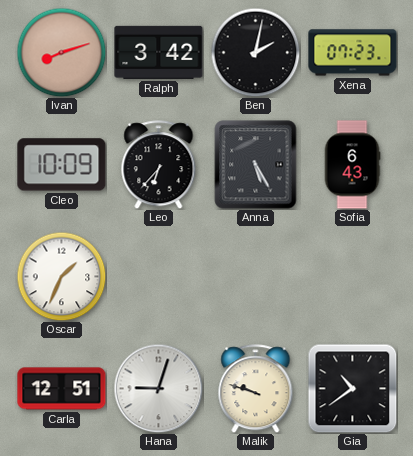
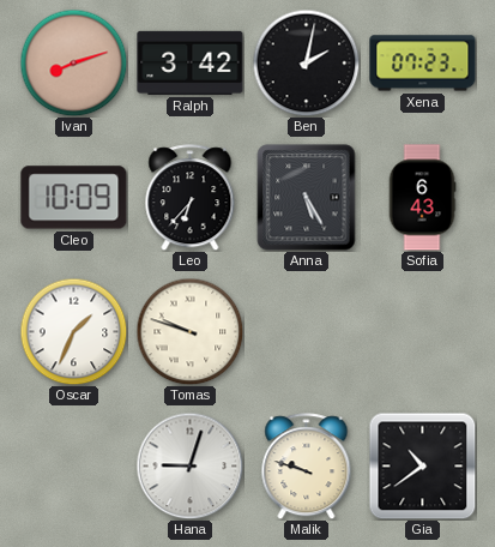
Tomas: none -> 9:48
Carla: 12:51 -> none
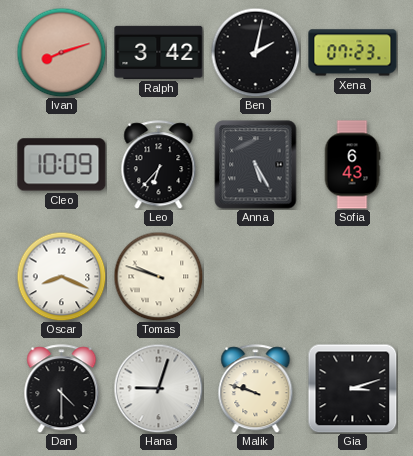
Oscar: 1:34 -> 8:19
Dan: none -> 4:30
Gia: 10:39 -> 3:12
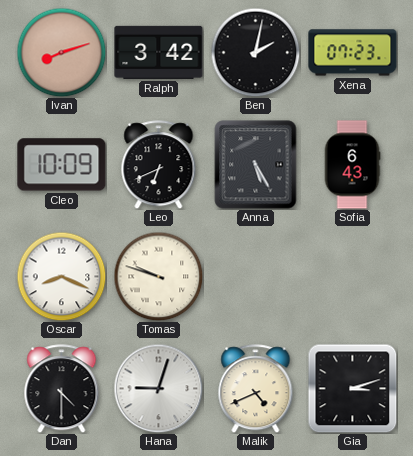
Leo: 6:37 -> 6:41
Malik: 9:48 -> 4:41
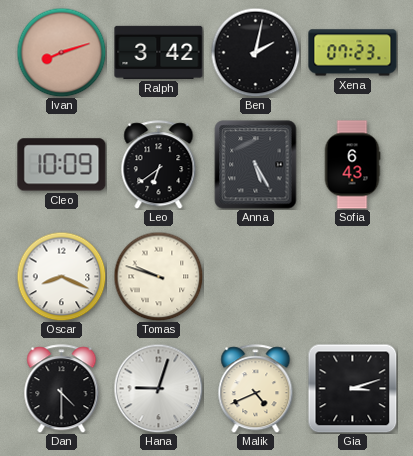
Leo: 6:41 -> 6:39
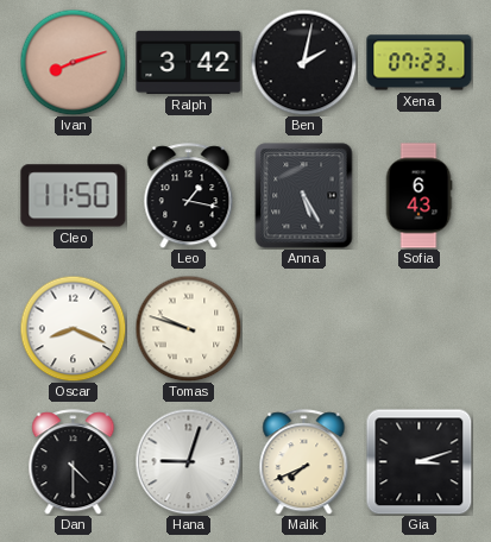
Cleo: 10:09 -> 11:50
Leo: 6:39 -> 1:17
Malik: 4:41 -> 7:41
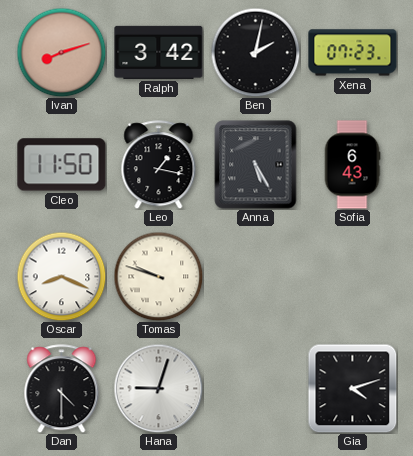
Malik: 7:41 -> none
Gia: 3:12 -> 4:12
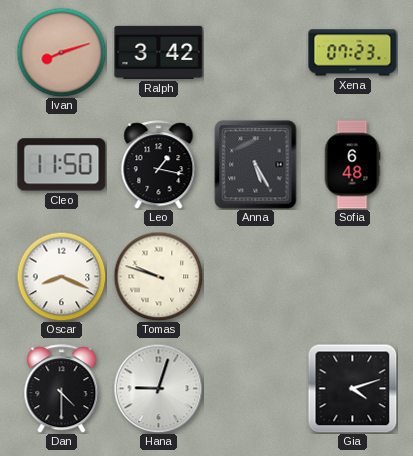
Ben: 2:02 -> none
Sofia: 6:43 -> 6:48
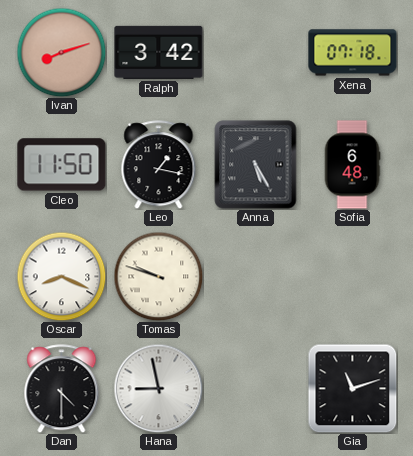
Xena: 07:23 -> 07:18
Hana: 9:03 -> 8:58
Gia: 4:12 -> 11:12
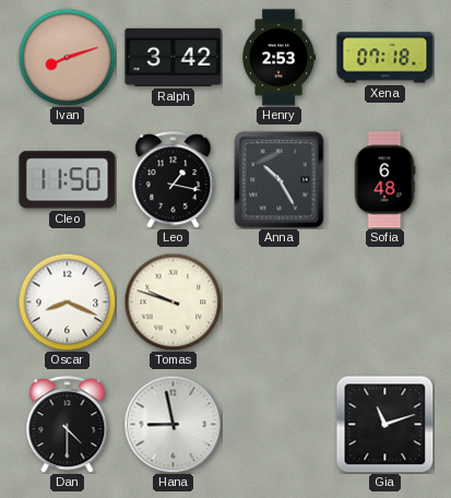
Henry: none -> 2:53
Anna: 5:25 -> 10:25
